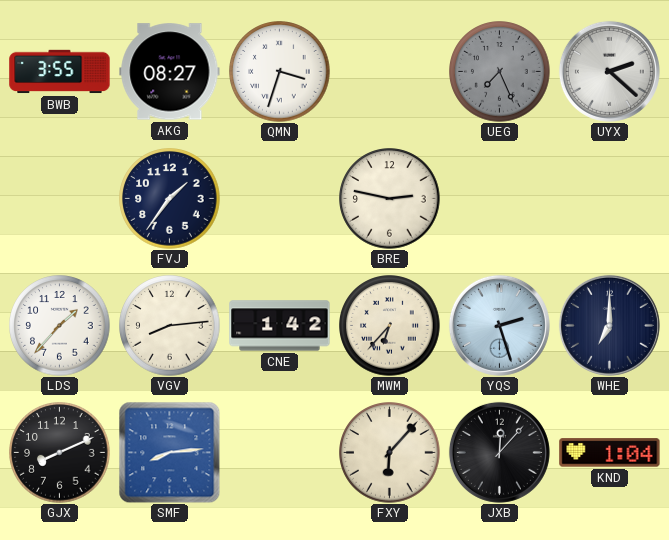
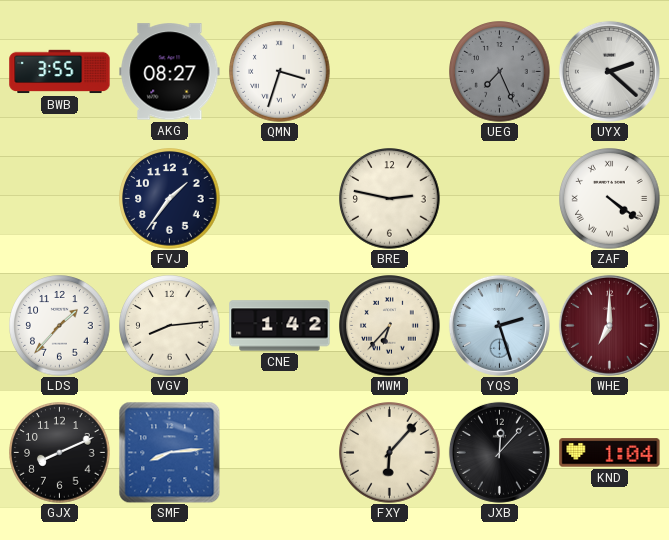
ZAF: none -> 4:21
WHE dial: navy -> burgundy
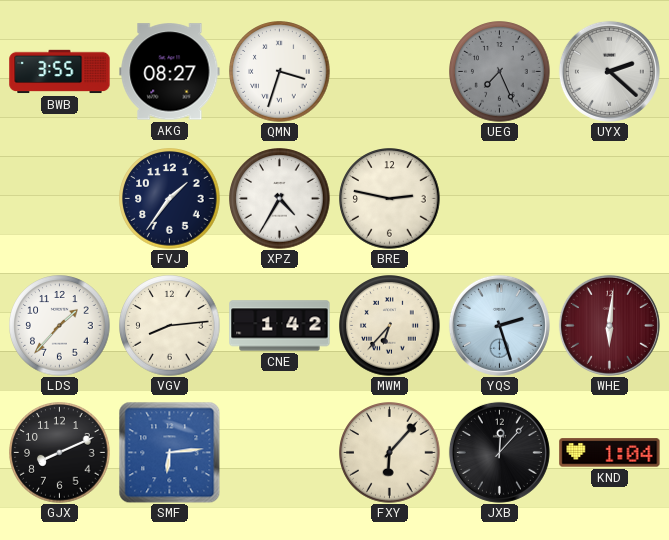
XPZ: none -> 4:35
ZAF: 4:21 -> none
WHE: 7:00 -> 6:01
SMF: 8:14 -> 6:14
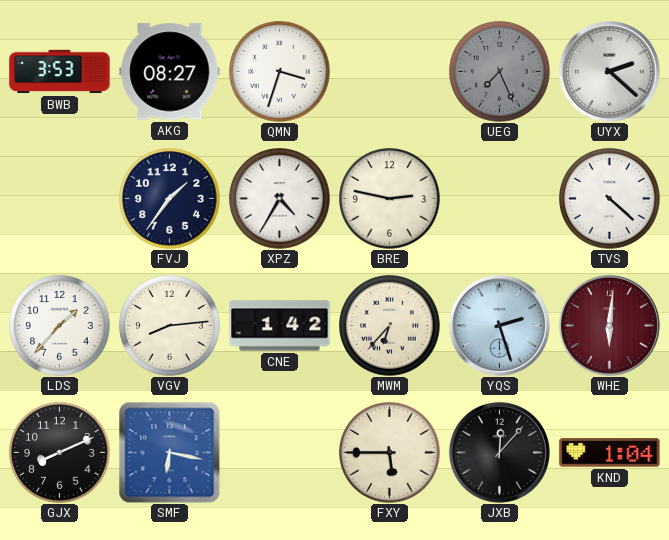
BWB: 3:55 -> 3:53
TVS: none -> 4:22
SMF: 6:14 -> 6:17
FXY: 6:07 -> 5:45
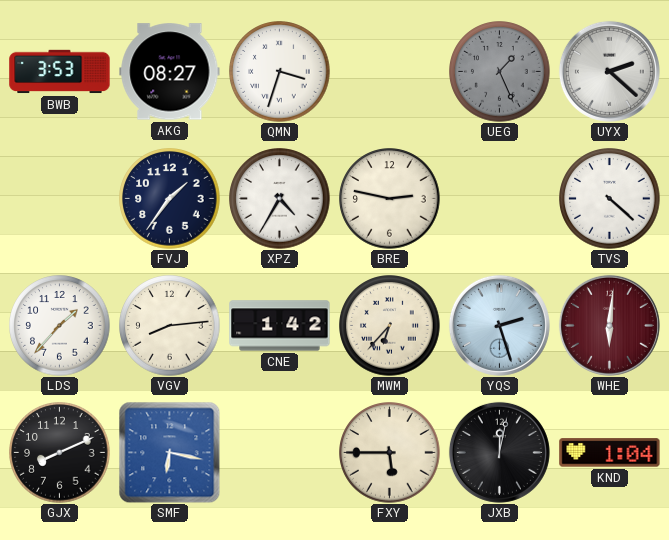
UEG: 7:26 -> 1:26
JXB: 12:07 -> 12:02
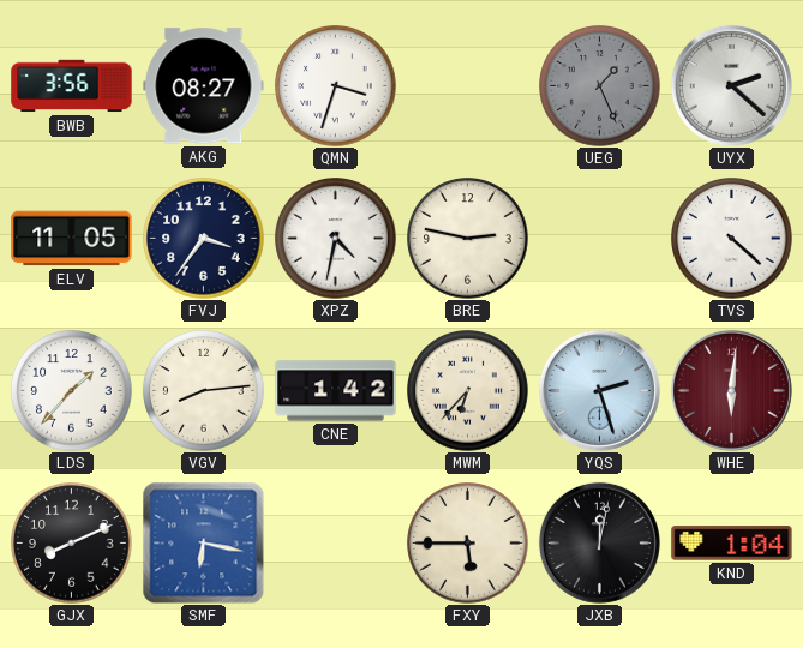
BWB: 3:53 -> 3:56
ELV: none -> 11:05
FVJ: 1:36 -> 3:36
XPZ: 4:35 -> 4:32
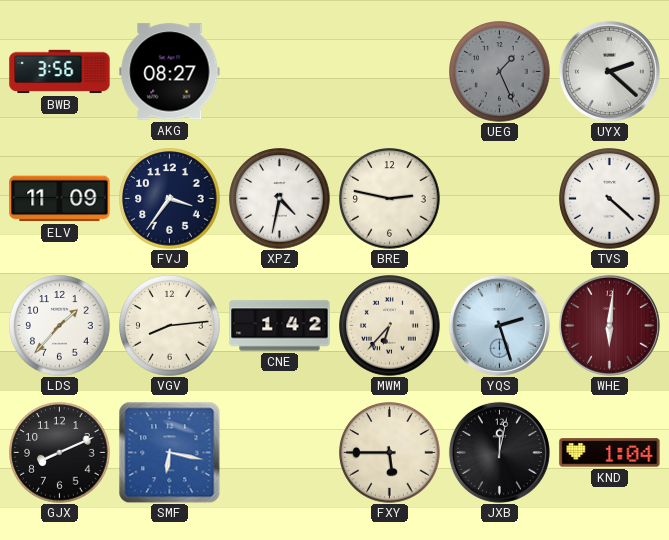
QMN: 3:33 -> none
ELV: 11:05 -> 11:09
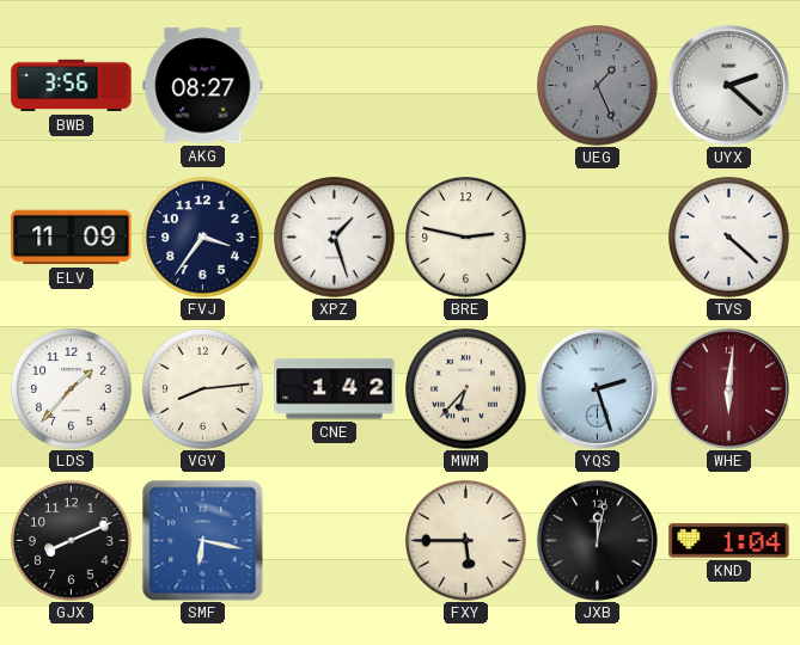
XPZ: 4:32 -> 1:27
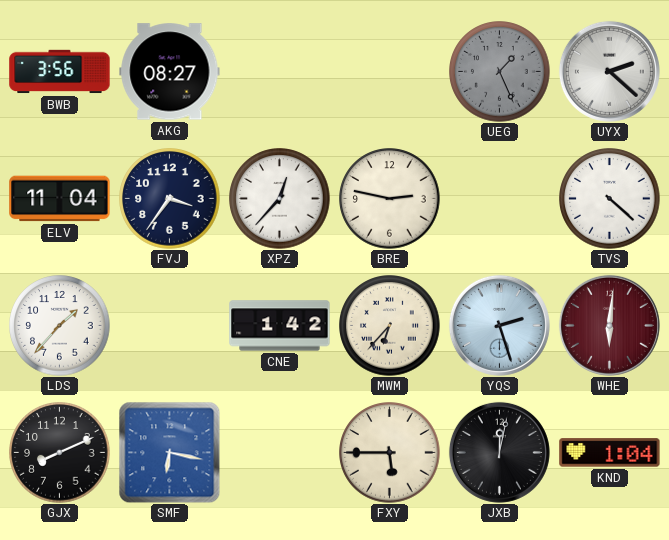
ELV: 11:09 -> 11:04
XPZ: 1:27 -> 12:37
VGV: 8:14 -> none
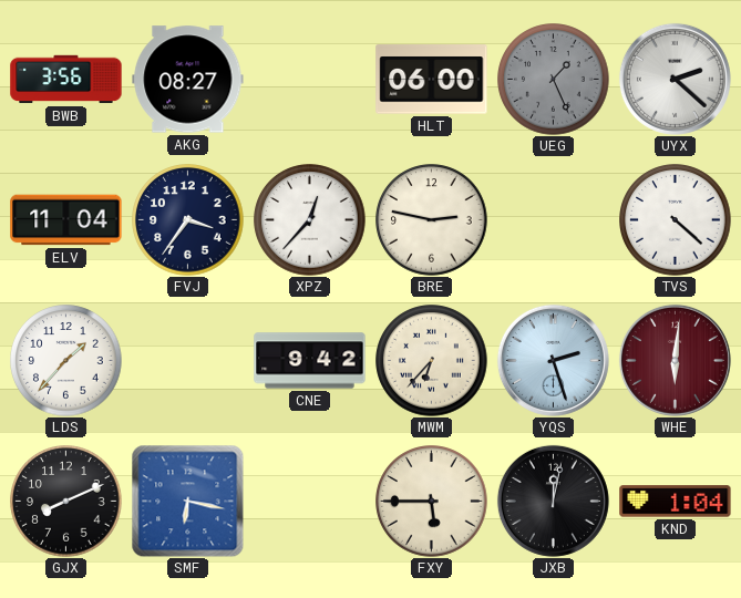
HLT: none -> 06:00
CNE: 1:42 -> 9:42
